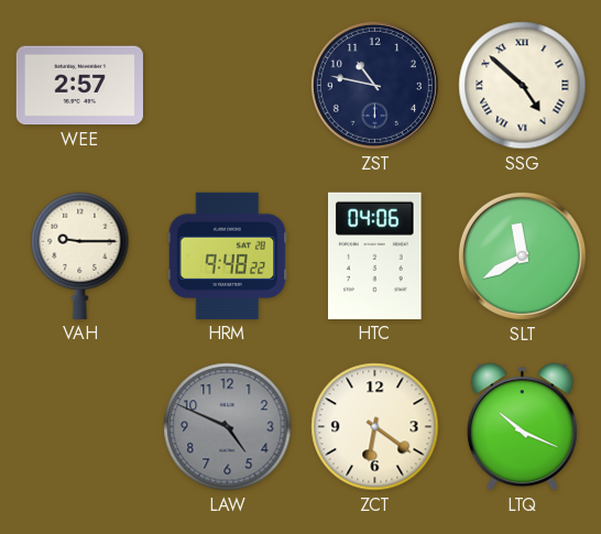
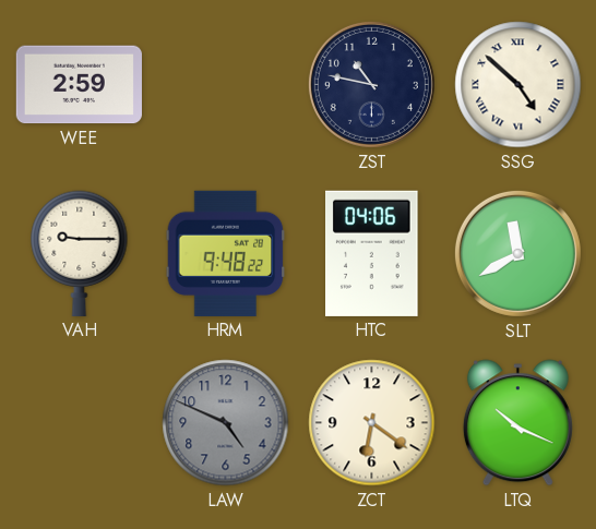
WEE: 2:57 -> 2:59
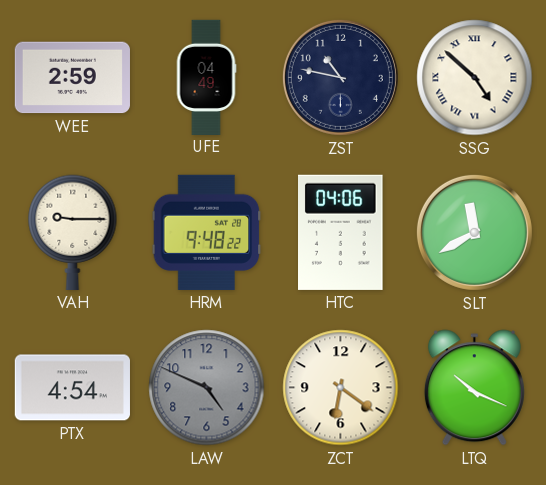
UFE: none -> 04:49
PTX: none -> 4:54
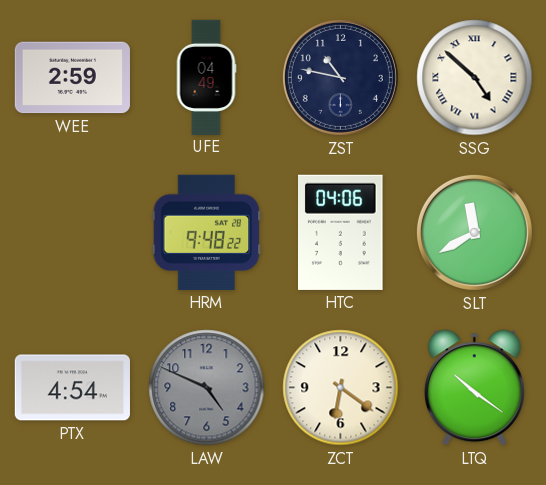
VAH: 9:15 -> none
LTQ: 10:19 -> 10:21
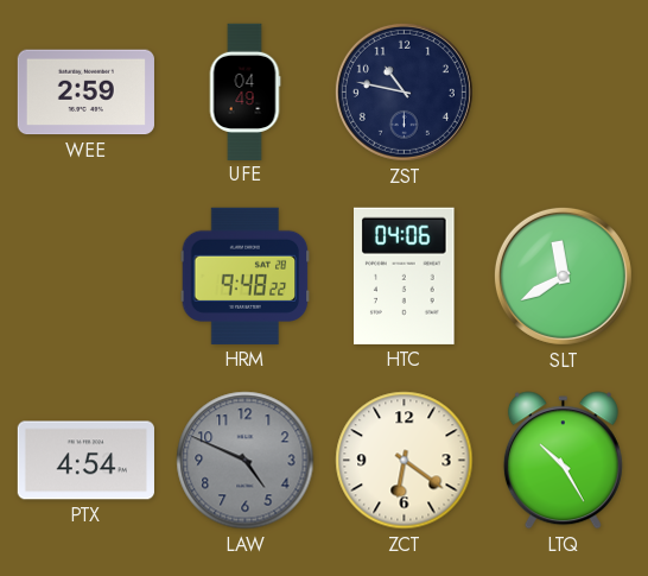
SSG: 4:52 -> none
LTQ: 10:21 -> 10:25
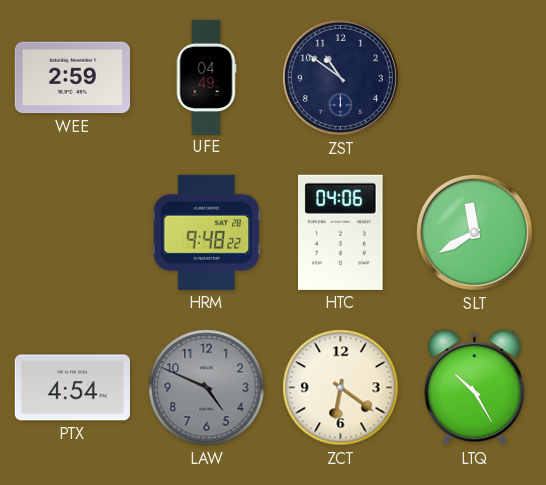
ZST: 10:47 -> 10:51
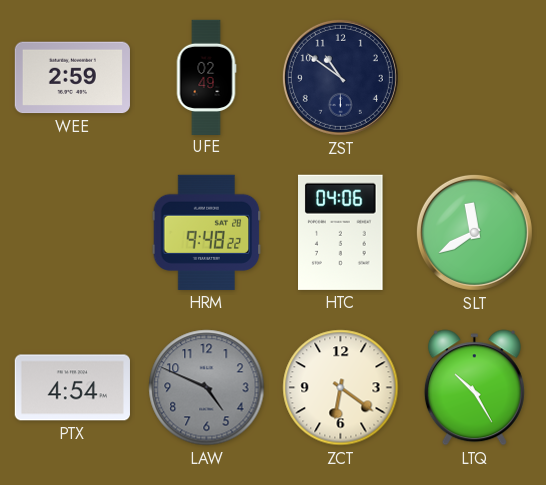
UFE: 04:49 -> 02:49
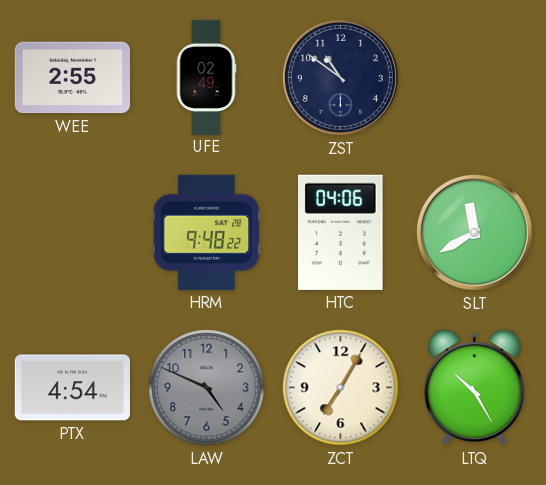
WEE: 2:59 -> 2:55
ZCT: 6:21 -> 7:05
